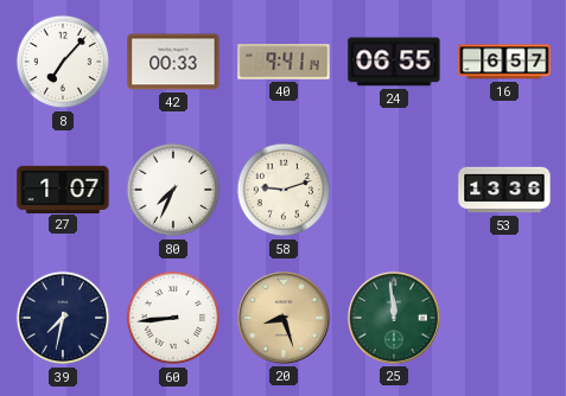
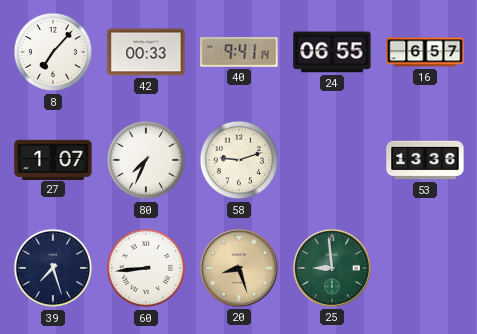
39: 7:32 -> 7:27
25: 11:59 -> 8:59
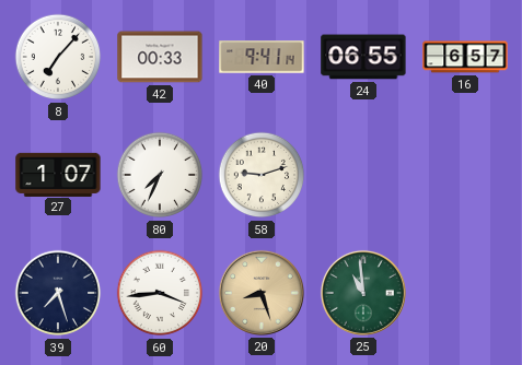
53: 13:36 -> none
60: 8:44 -> 3:44
25: 8:59 -> 10:59
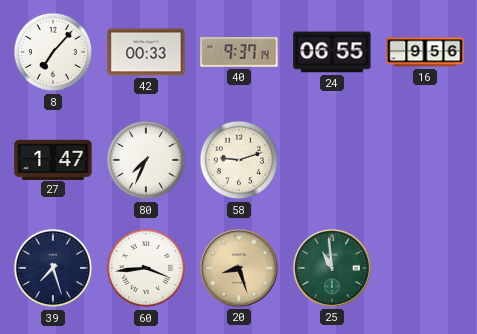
40: 9:41 -> 9:37
16: 6:57 -> 9:56
27: 1:07 -> 1:47
